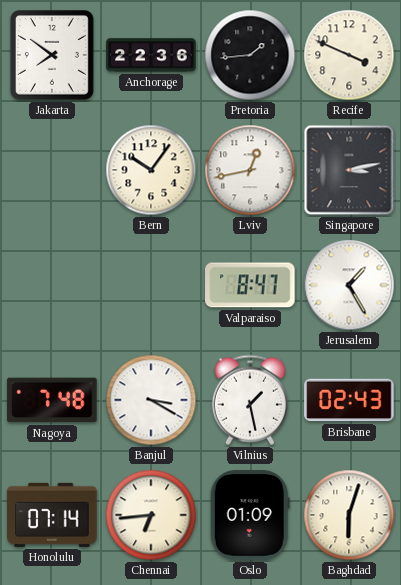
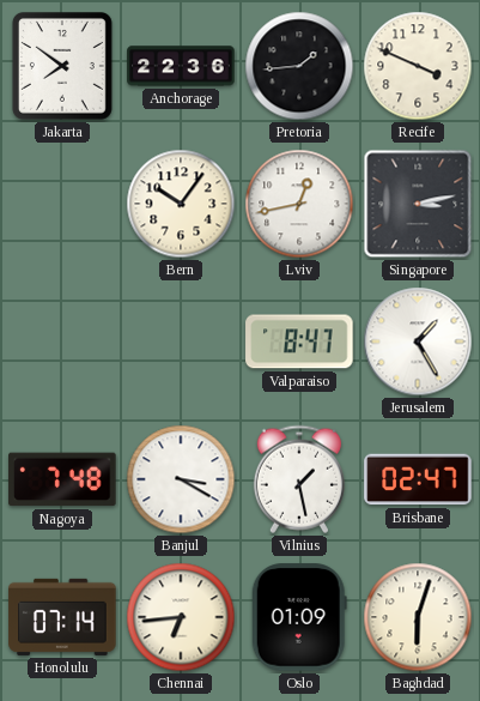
Brisbane: 02:43 -> 02:47
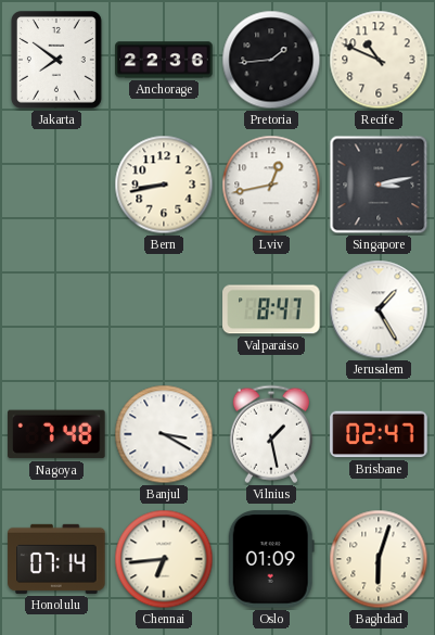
Recife: 3:49 -> 10:49
Bern: 10:06 -> 8:43
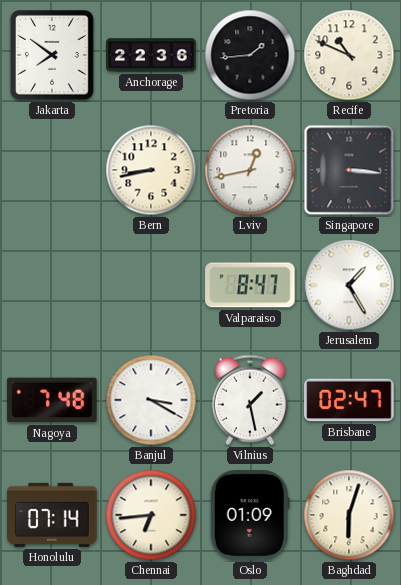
Singapore: 3:13 -> 3:16
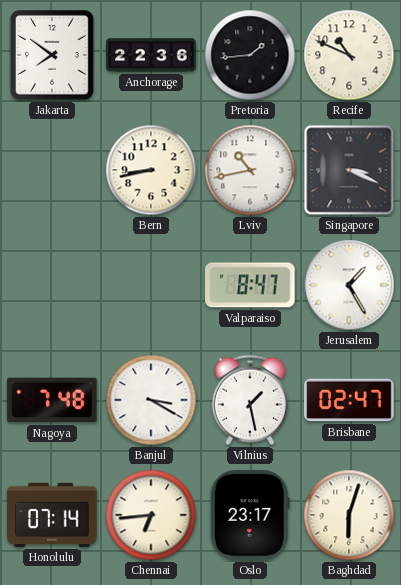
Lviv: 12:43 -> 10:43
Singapore: 3:16 -> 3:19
Oslo: 01:09 -> 23:17
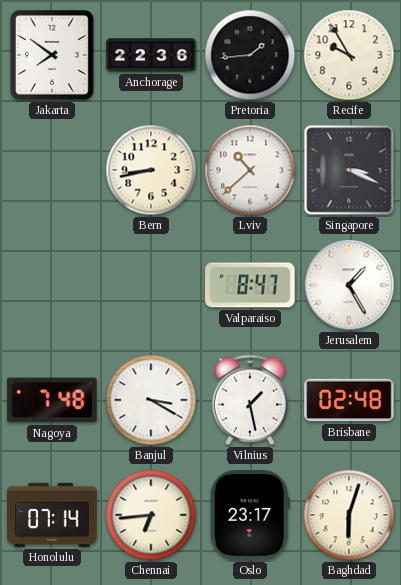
Recife: 10:49 -> 9:55
Lviv: 10:43 -> 10:38
Brisbane: 02:47 -> 02:48
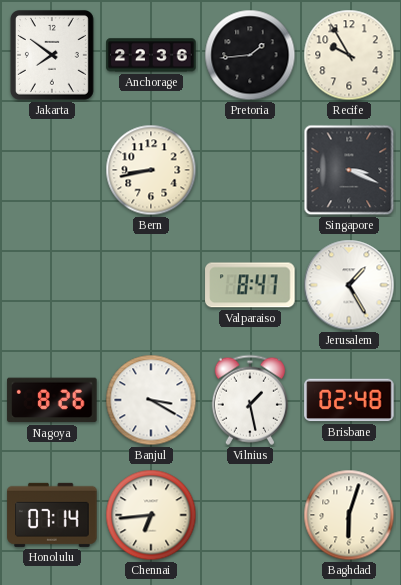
Lviv: 10:38 -> none
Nagoya: 7:48 -> 8:26
Oslo: 23:17 -> none
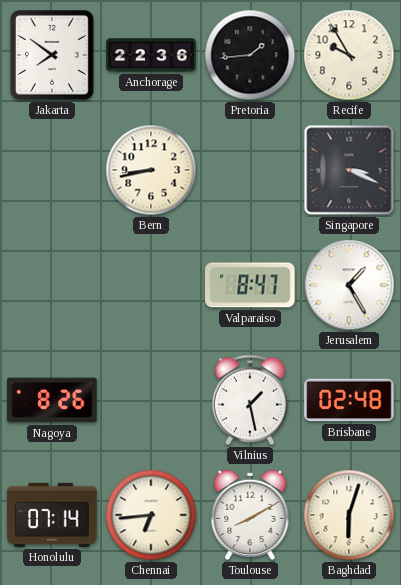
Banjul: 3:20 -> none
Toulouse: none -> 8:10
